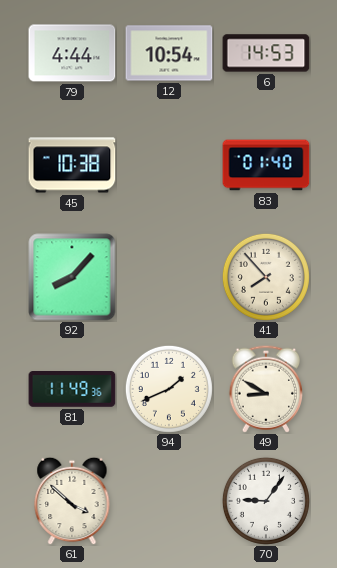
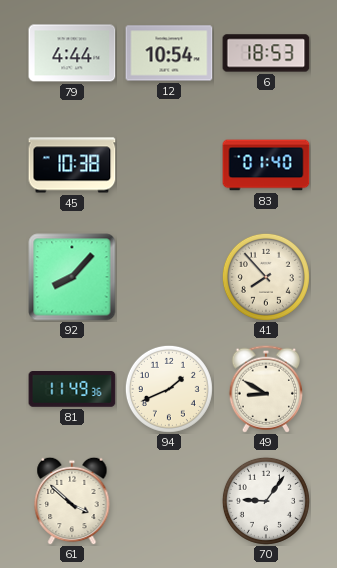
6: 14:53 -> 18:53
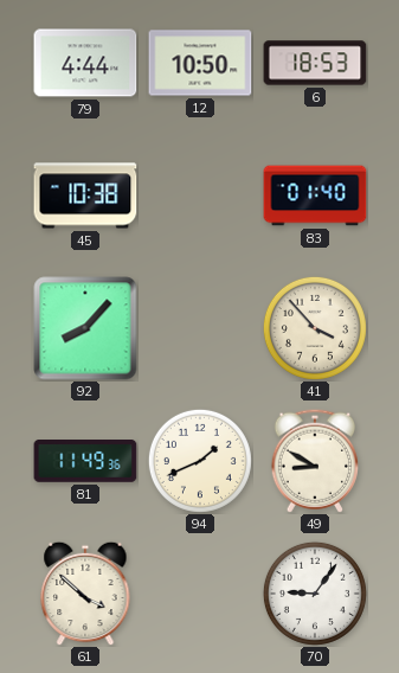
12: 10:54 -> 10:50
41: 7:53 -> 3:53
